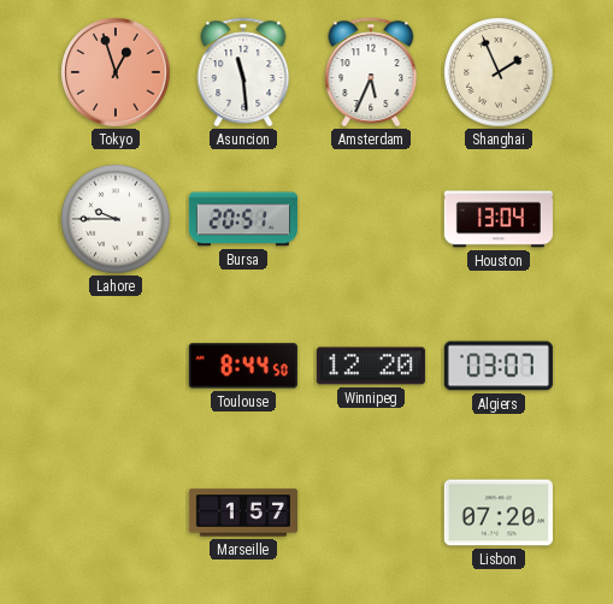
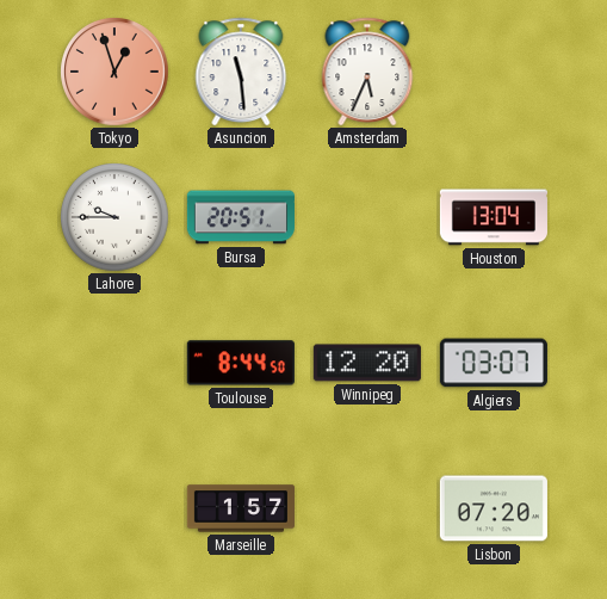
Shanghai: 1:56 -> none
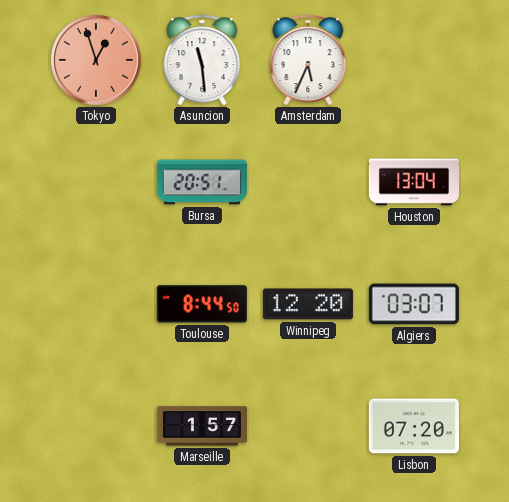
Lahore: 9:45 -> none
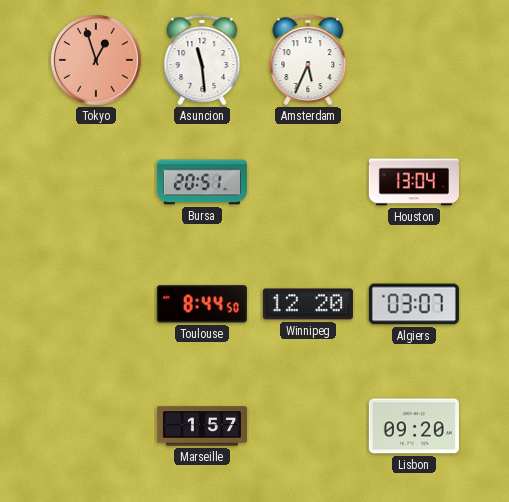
Lisbon: 07:20 -> 09:20
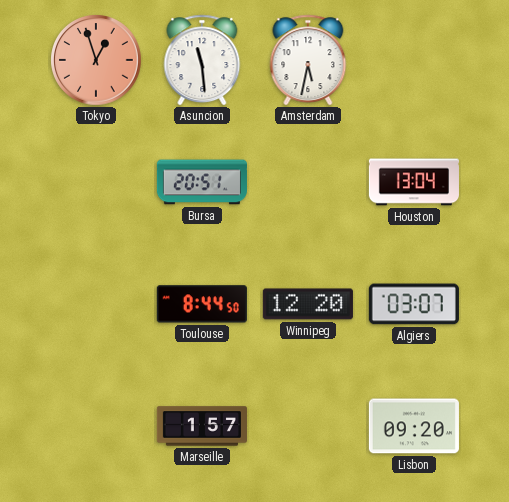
Amsterdam: 5:34 -> 5:32
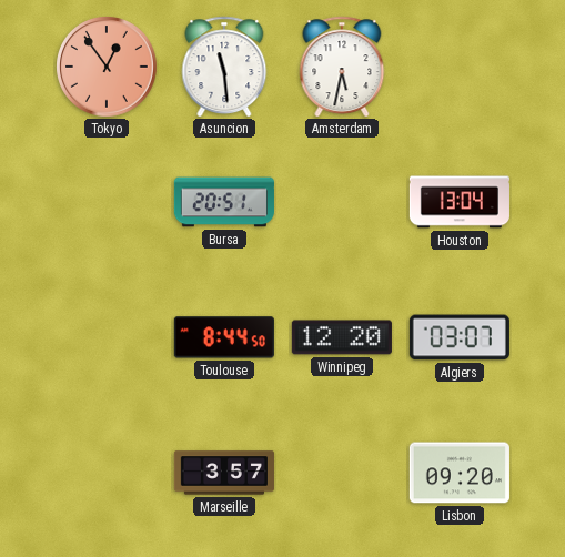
Tokyo: 12:57 -> 12:54
Marseille: 1:57 -> 3:57
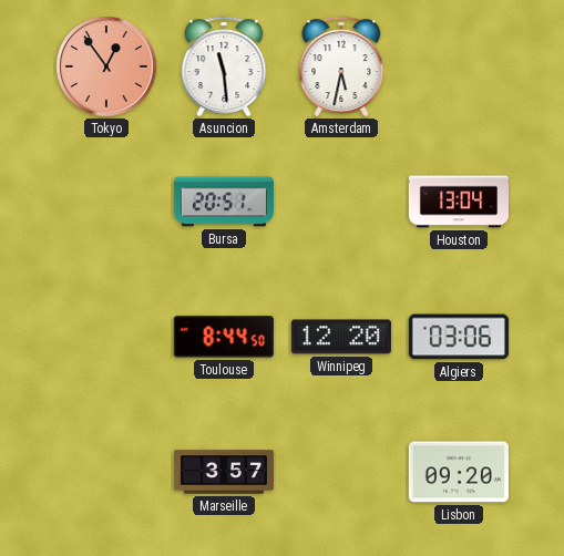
Algiers: 03:07 -> 03:06
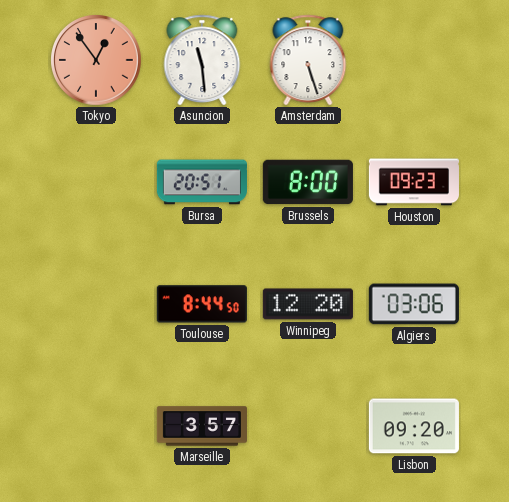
Amsterdam: 5:32 -> 5:27
Brussels: none -> 8:00
Houston: 13:04 -> 09:23
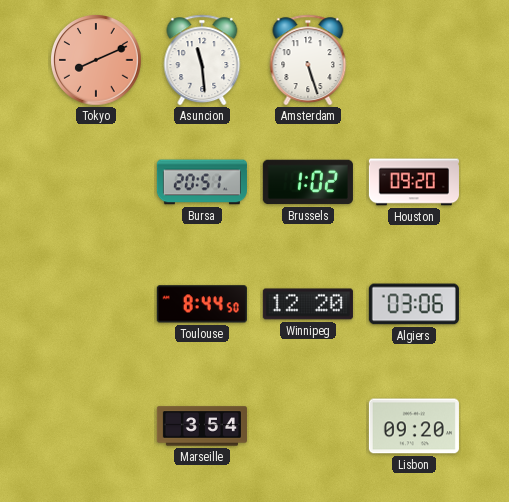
Tokyo: 12:54 -> 8:11
Brussels: 8:00 -> 1:02
Houston: 09:23 -> 09:20
Marseille: 3:57 -> 3:54
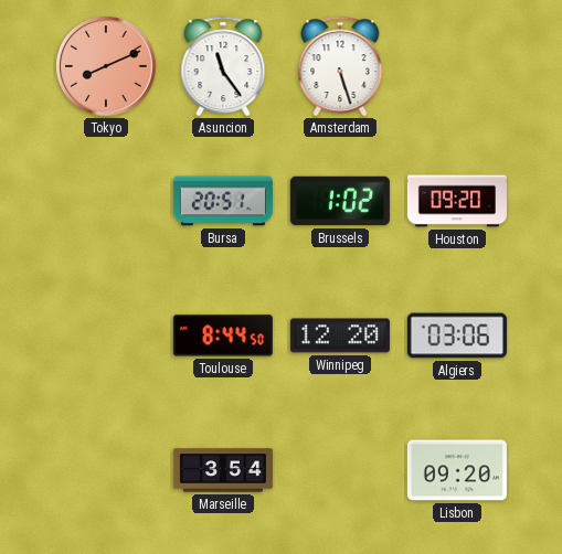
Asuncion: 11:29 -> 11:24
